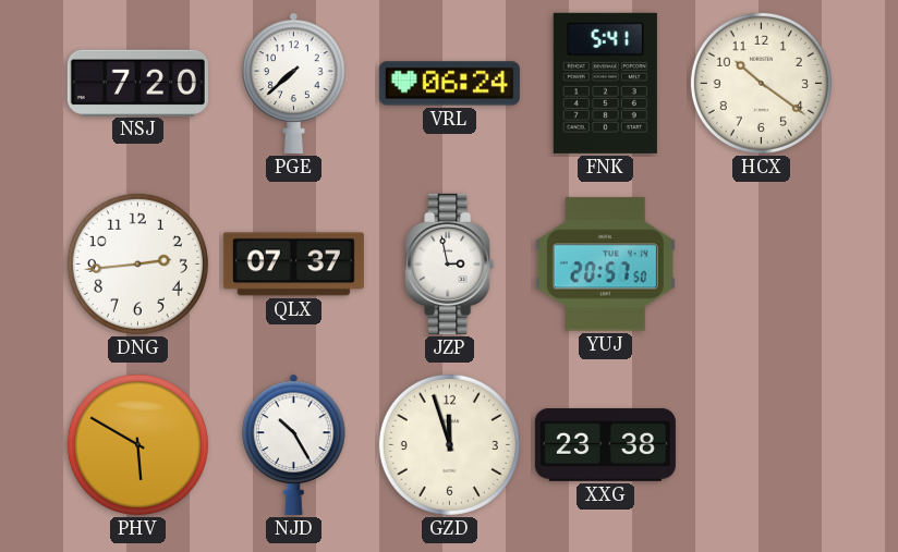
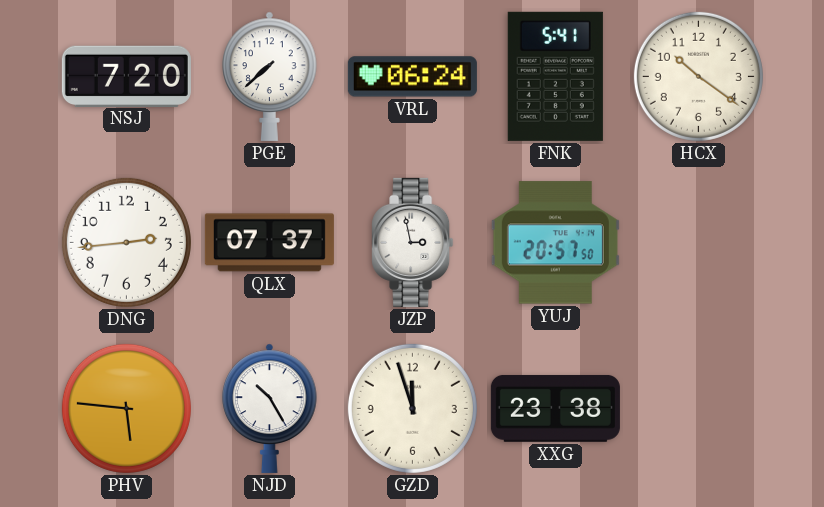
PHV: 5:50 -> 5:46
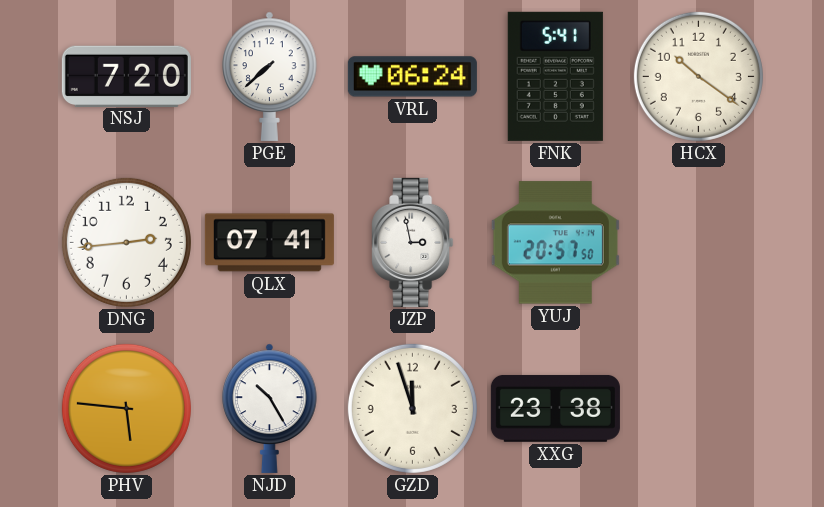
QLX: 07:37 -> 07:41
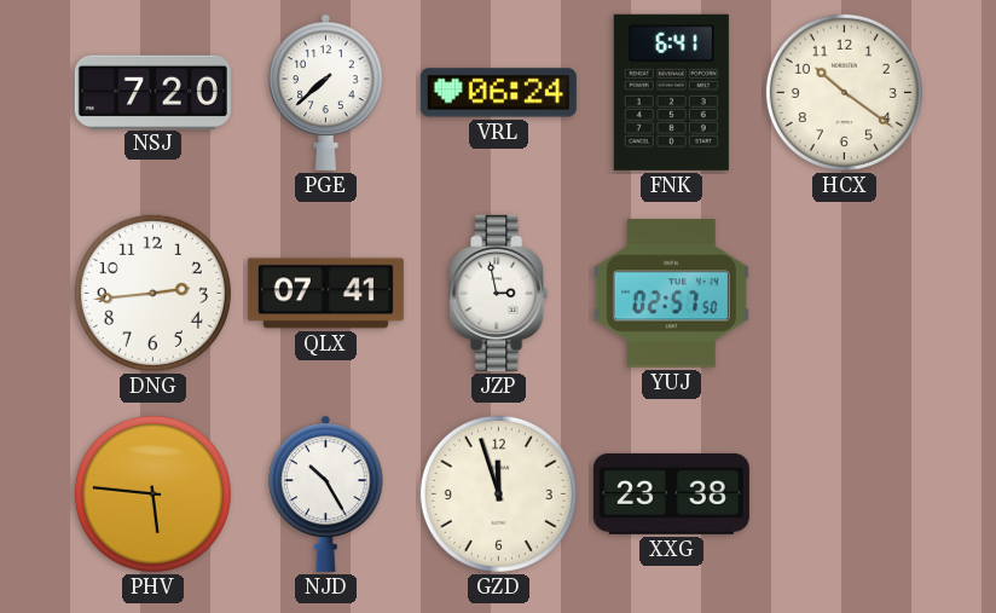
FNK: 5:41 -> 6:41
YUJ: 20:57 -> 02:57
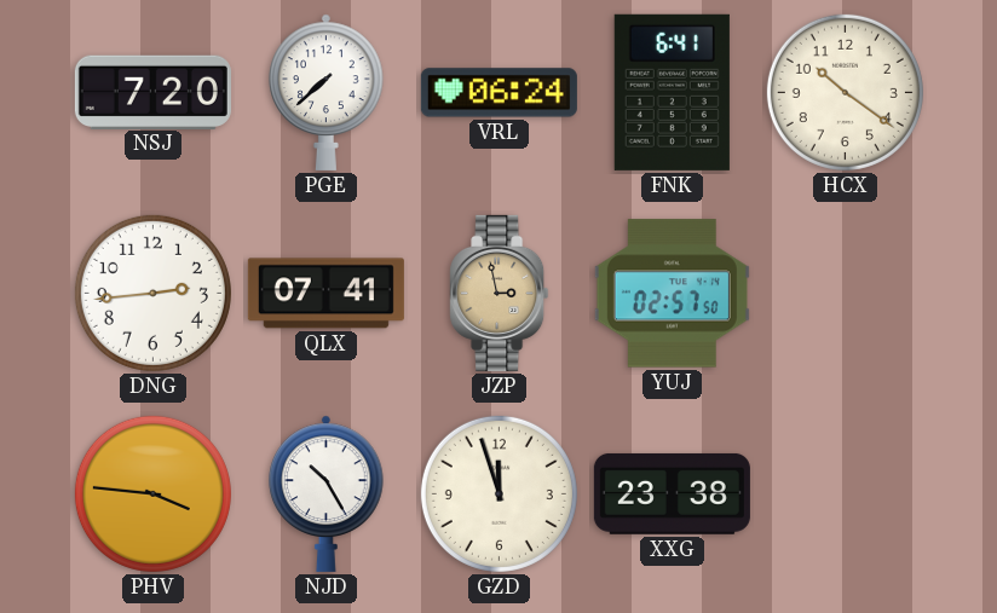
JZP dial: white -> champagne
PHV: 5:46 -> 3:46
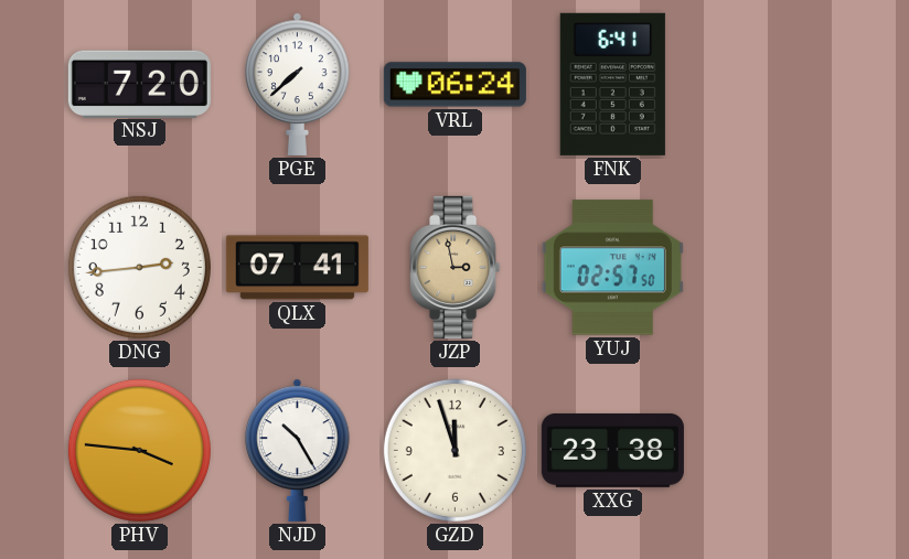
HCX: 10:21 -> none
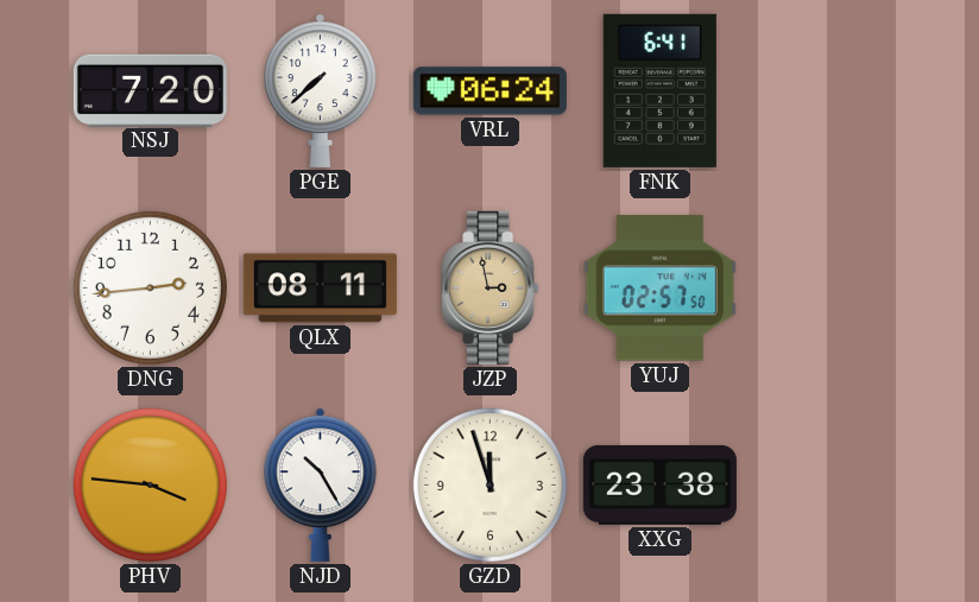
QLX: 07:41 -> 08:11
